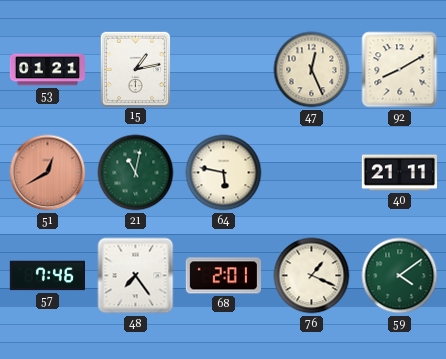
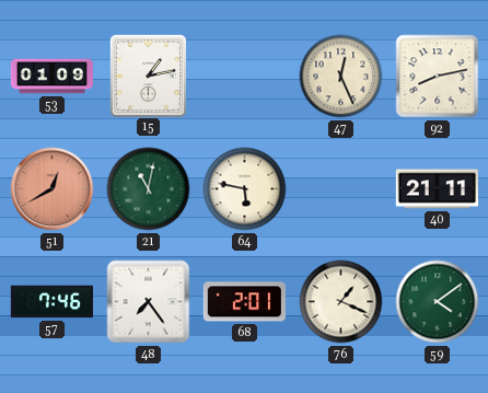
53: 01:21 -> 01:09
92: 8:10 -> 8:13
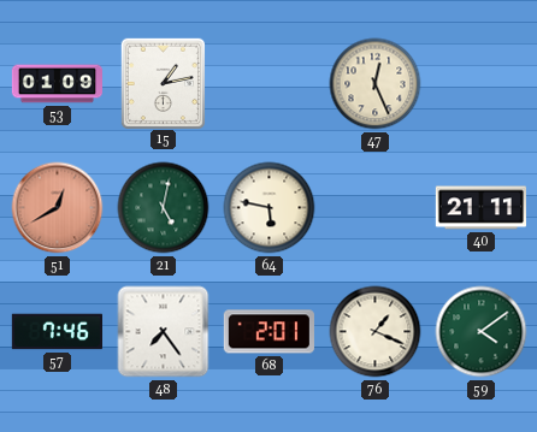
92: 8:13 -> none
21: 11:02 -> 5:02
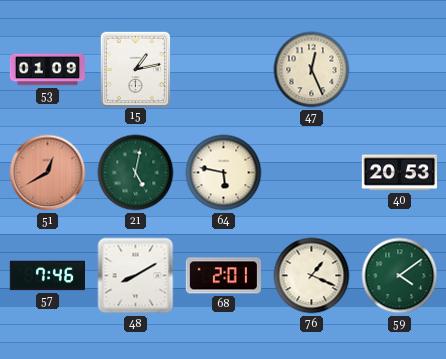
40: 21:11 -> 20:53
48: 7:24 -> 8:10
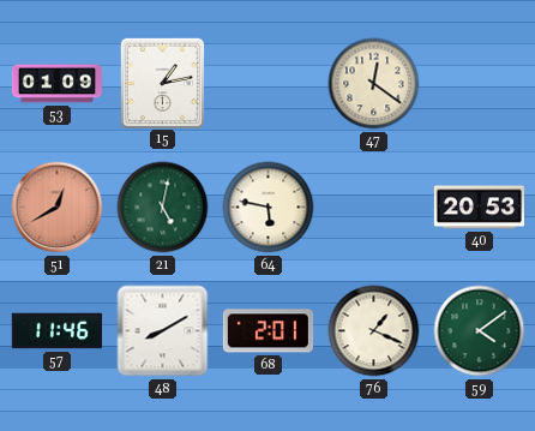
47: 12:26 -> 12:21
57: 7:46 -> 11:46
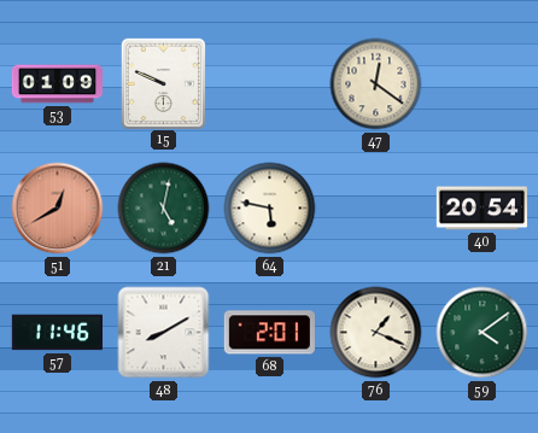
15: 1:13 -> 9:49
40: 20:53 -> 20:54
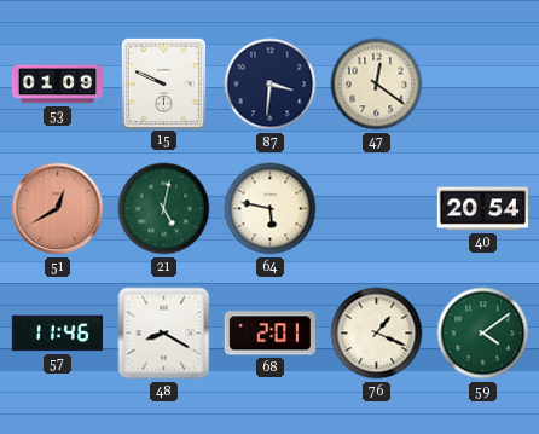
87: none -> 3:31
48: 8:10 -> 8:20
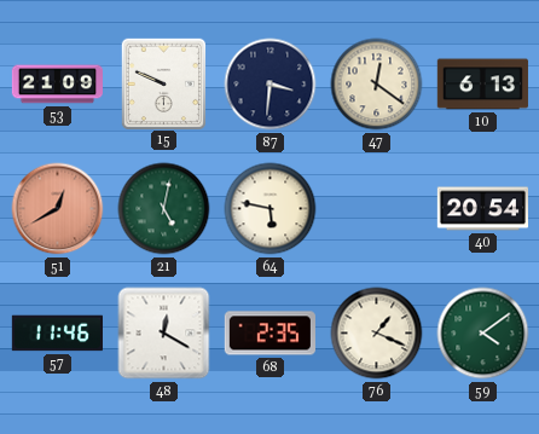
53: 01:09 -> 21:09
10: none -> 6:13
48: 8:20 -> 12:20
68: 2:01 -> 2:35
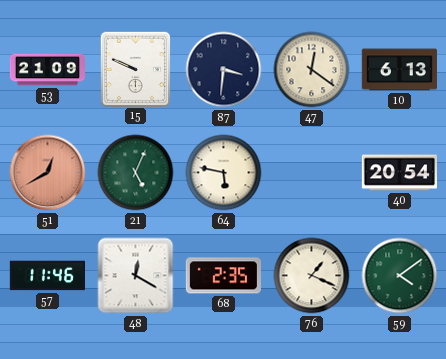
21: 5:02 -> 5:04
